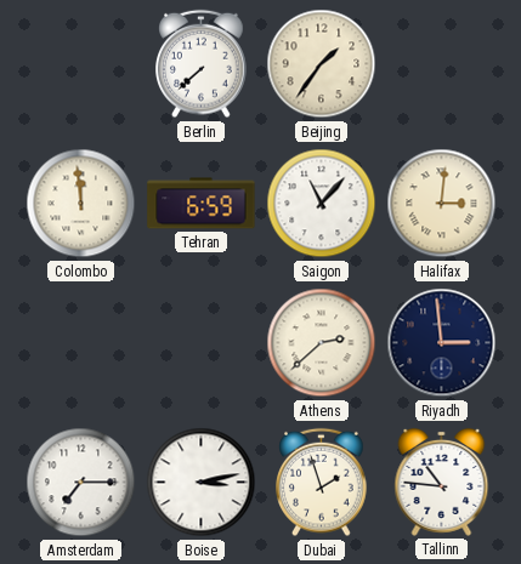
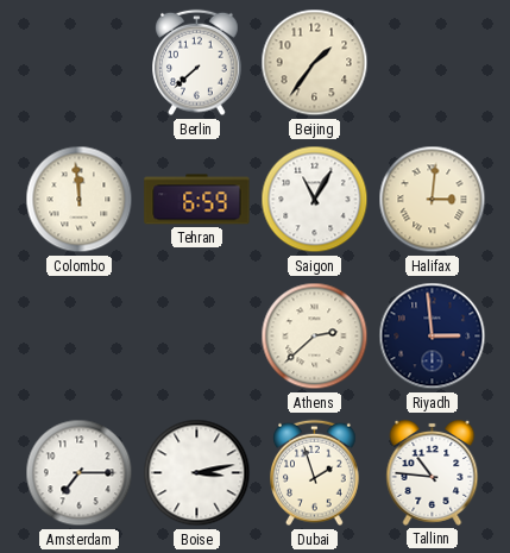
Saigon: 11:07 -> 11:05
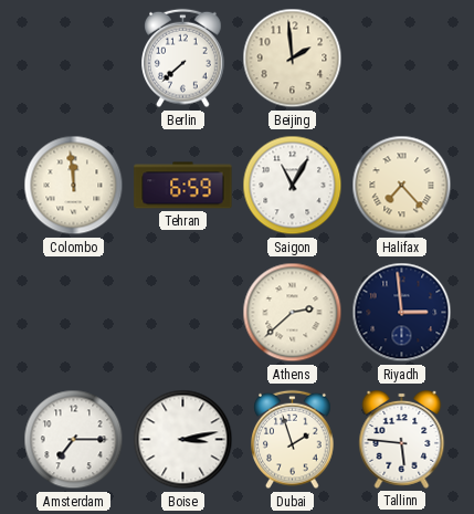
Beijing: 1:36 -> 1:59
Halifax: 3:01 -> 7:23
Tallinn: 10:46 -> 5:46
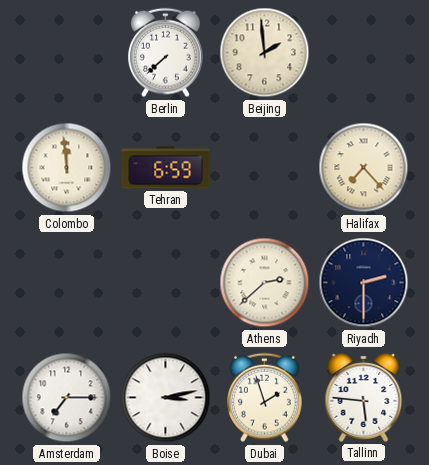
Saigon: 11:05 -> none
Riyadh: 2:59 -> 2:30
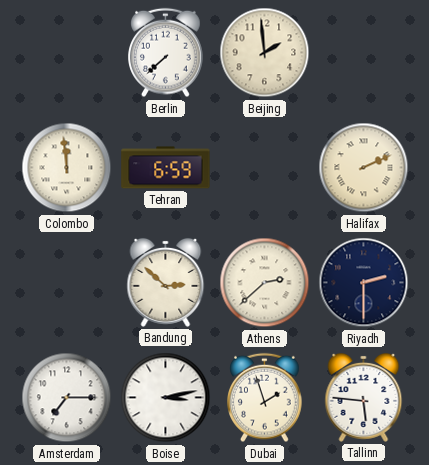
Halifax: 7:23 -> 2:11
Bandung: none -> 2:52
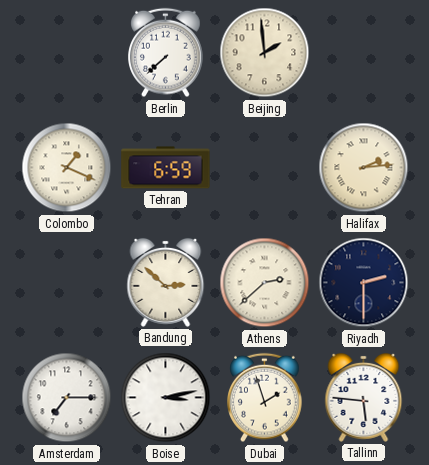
Colombo: 11:59 -> 1:19
Halifax: 2:11 -> 2:14
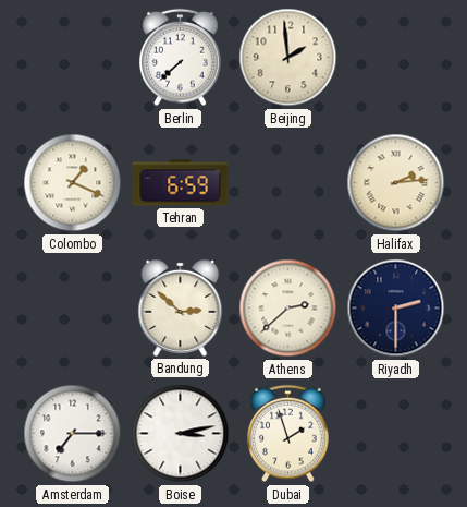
Tallinn: 5:46 -> none
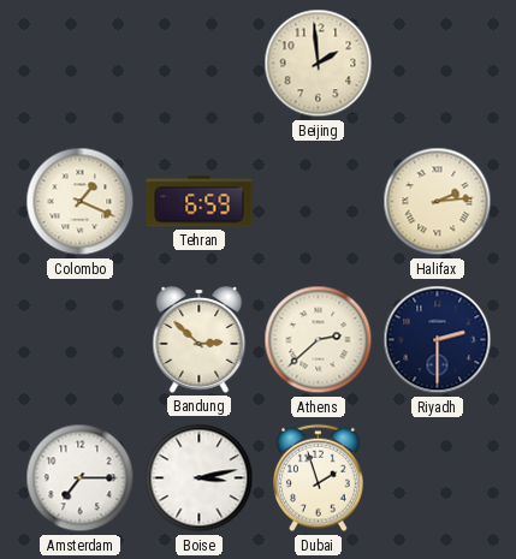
Berlin: 7:38 -> none
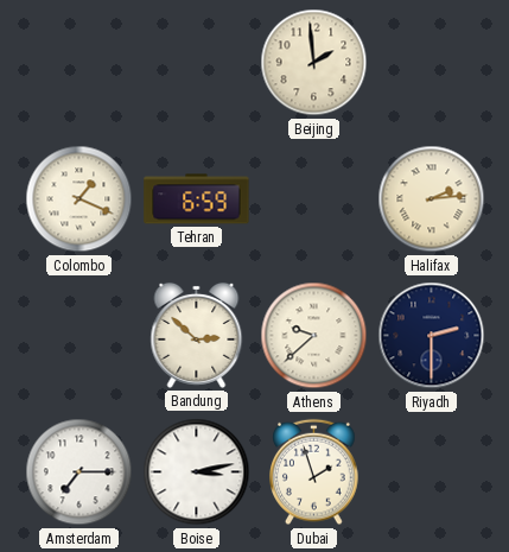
Athens: 2:38 -> 9:38
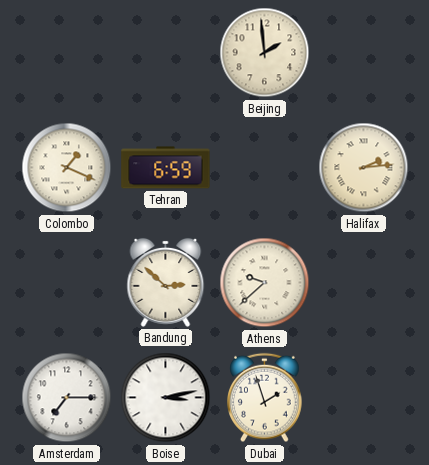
Riyadh: 2:30 -> none
